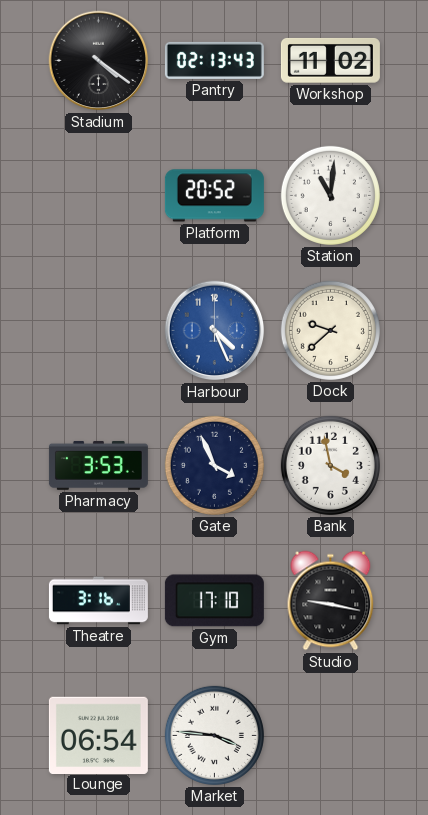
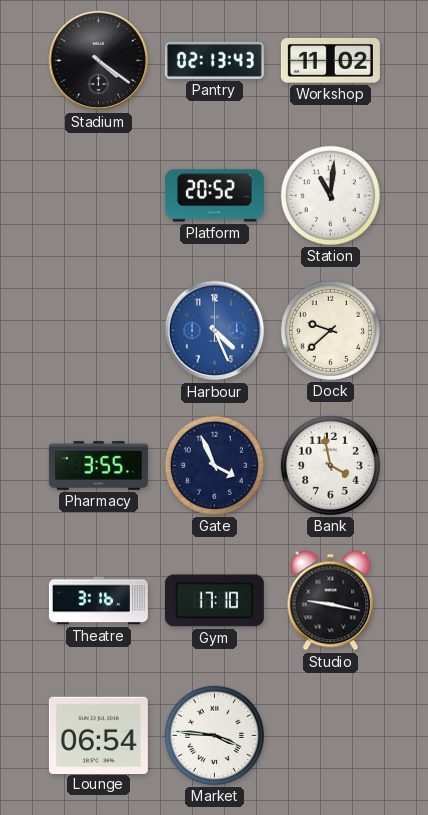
Pharmacy: 3:53 -> 3:55
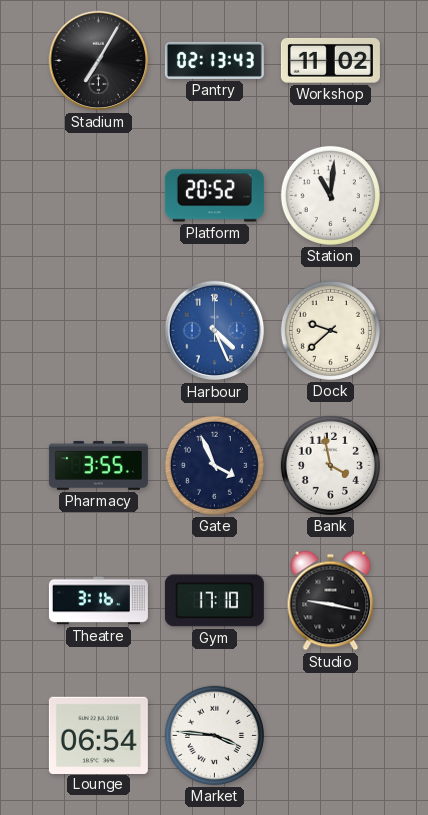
Stadium: 4:21 -> 7:05
